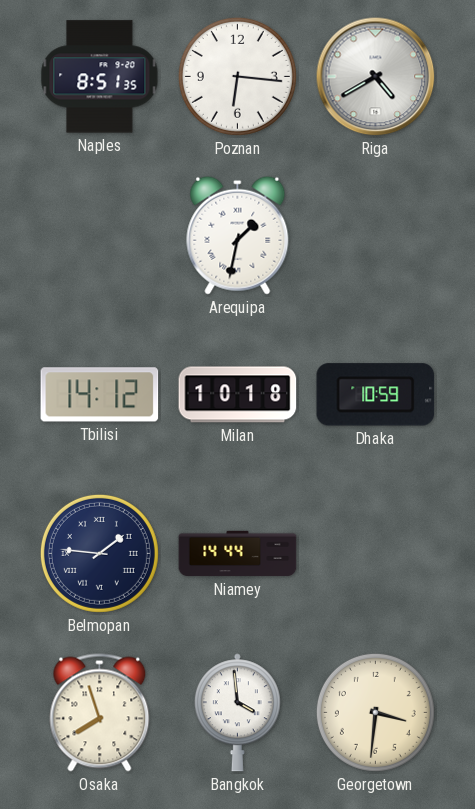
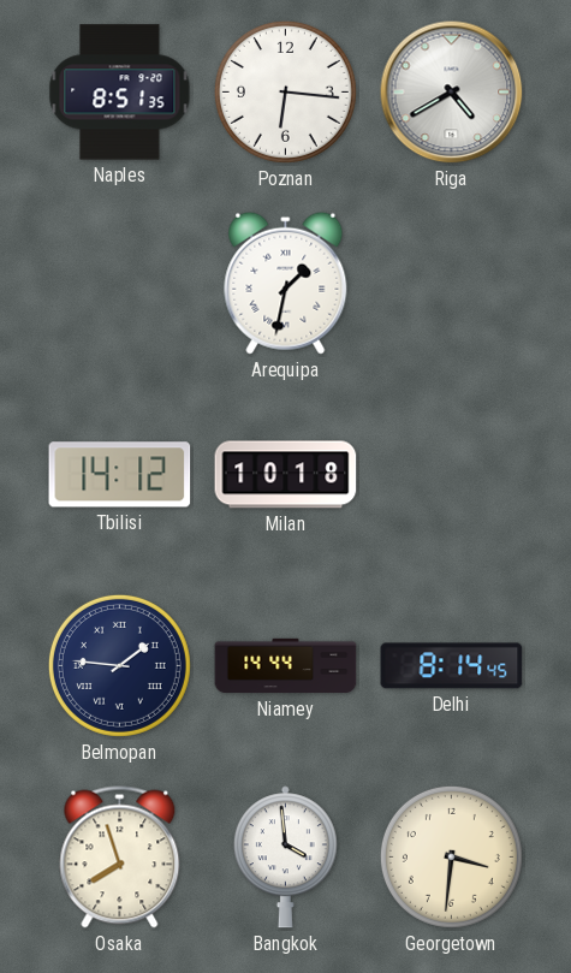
Dhaka: 10:59 -> none
Delhi: none -> 8:14
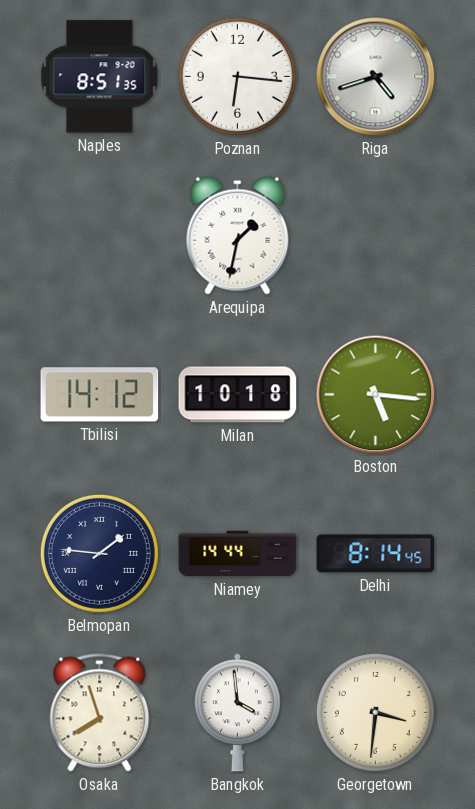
Riga: 4:40 -> 4:42
Boston: none -> 5:16
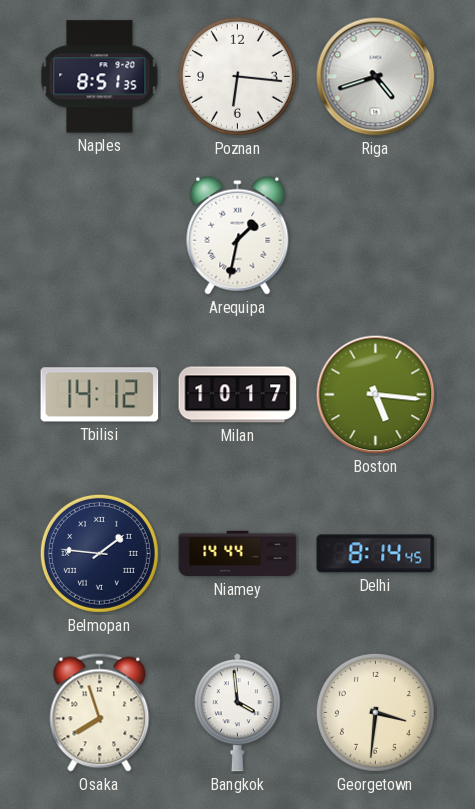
Milan: 10:18 -> 10:17
